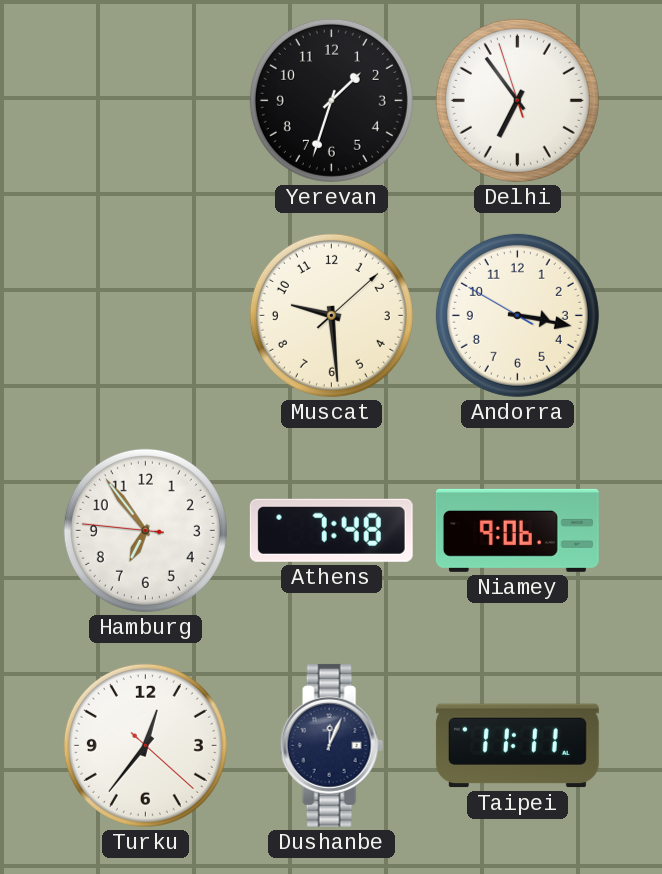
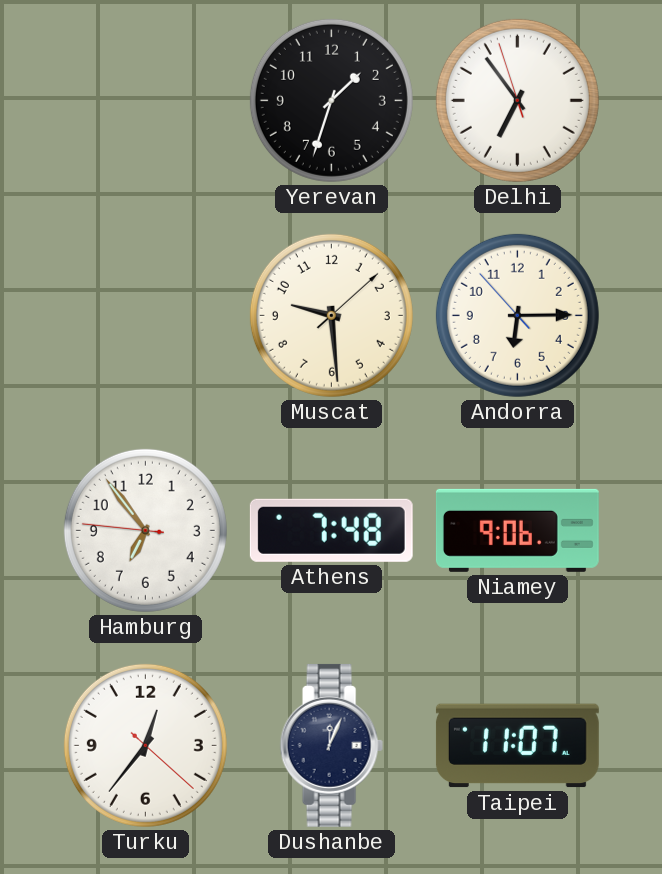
Andorra: 3:16 -> 6:14
Taipei: 11:11 -> 11:07
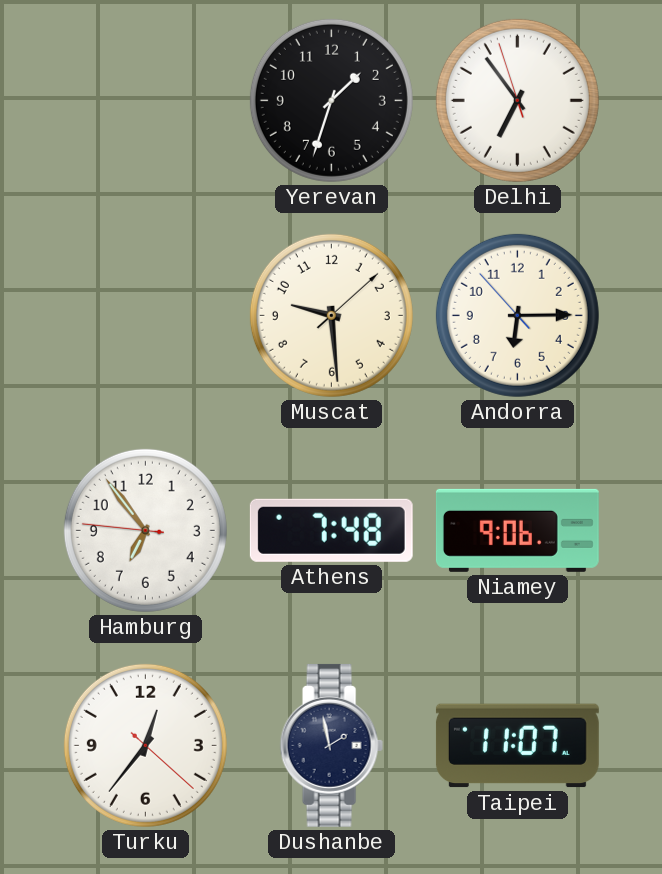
Dushanbe: 12:04 -> 1:58
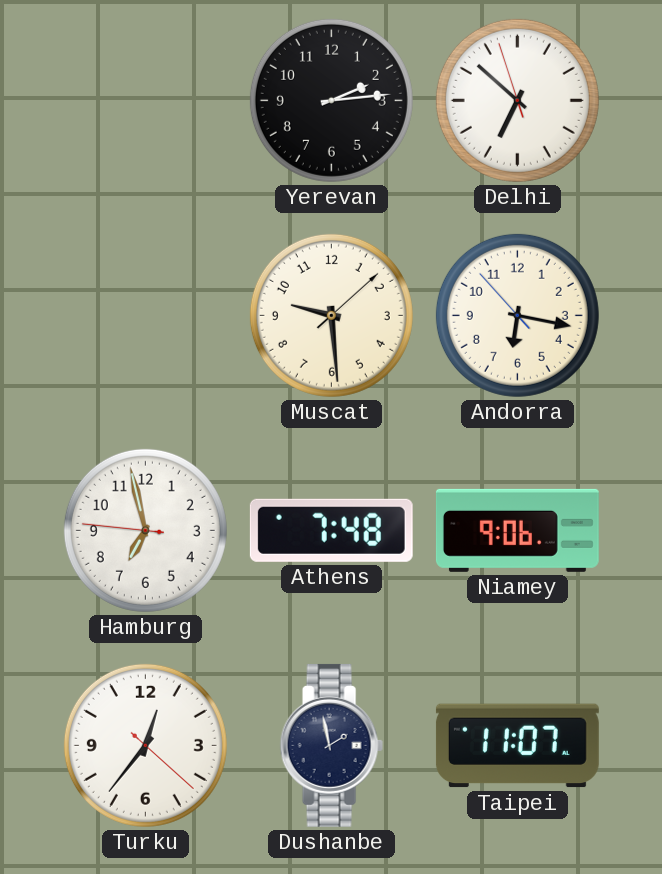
Yerevan: 1:33 -> 2:14
Delhi: 6:53 -> 6:51
Andorra: 6:14 -> 6:16
Hamburg: 6:53 -> 6:57
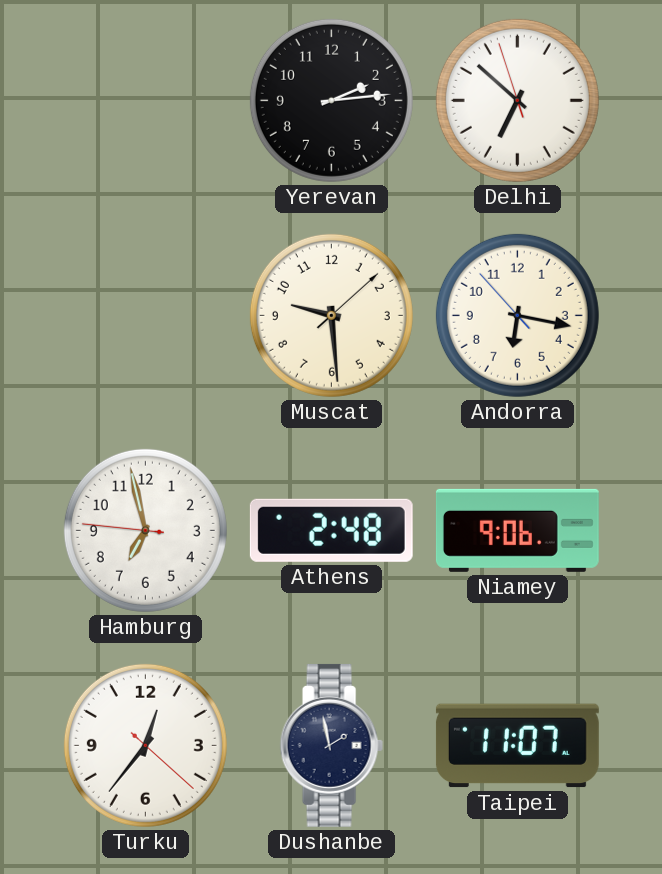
Athens: 7:48 -> 2:48
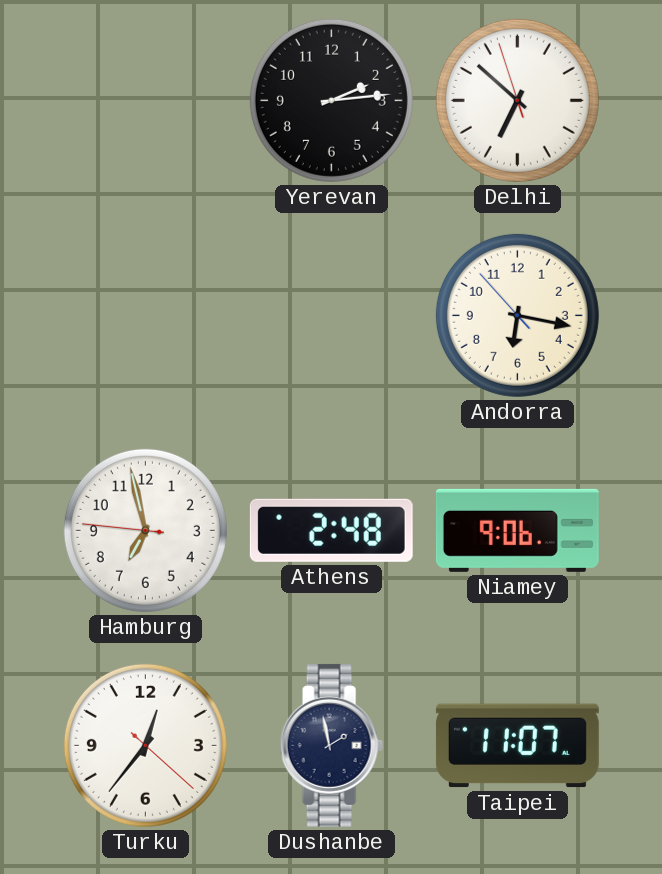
Muscat: 9:29 -> none
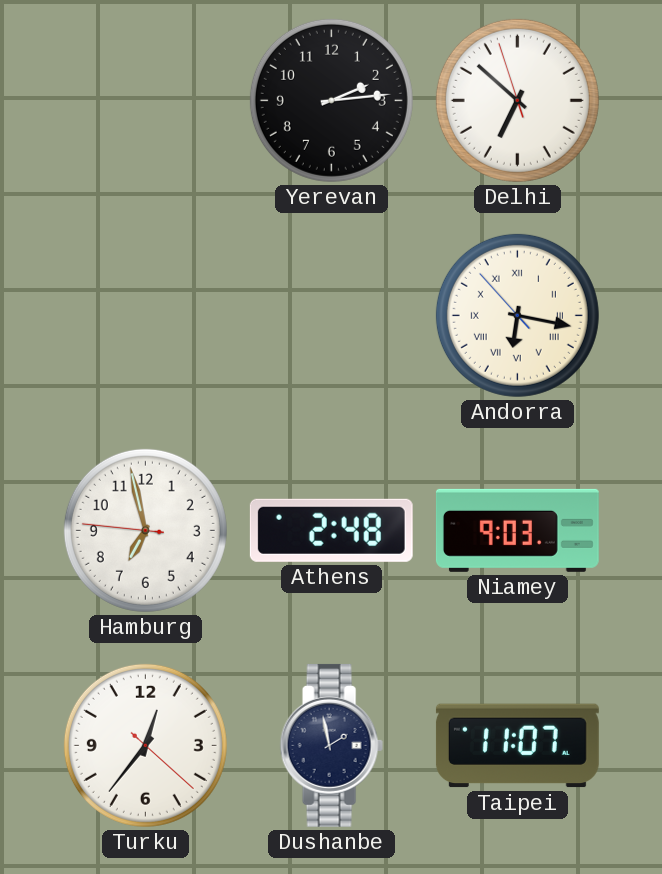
Andorra numerals: Arabic -> Roman
Niamey: 9:06 -> 9:03
